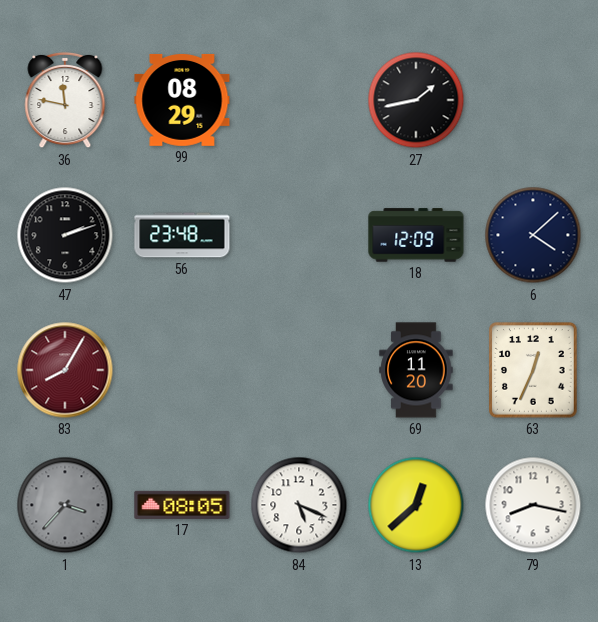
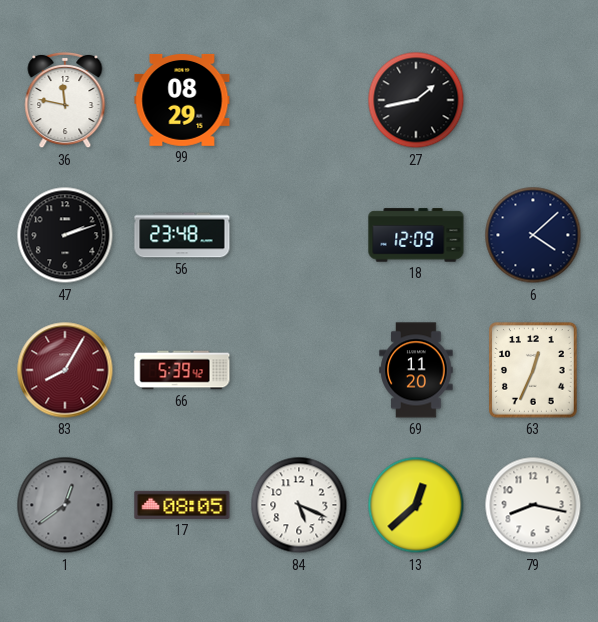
66: none -> 5:39
1: 3:37 -> 12:39
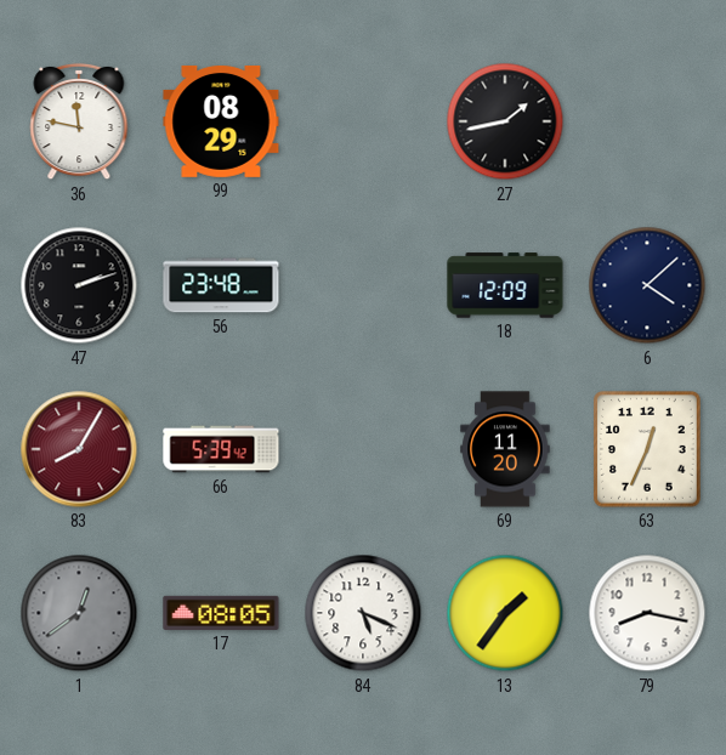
13: 12:38 -> 1:36
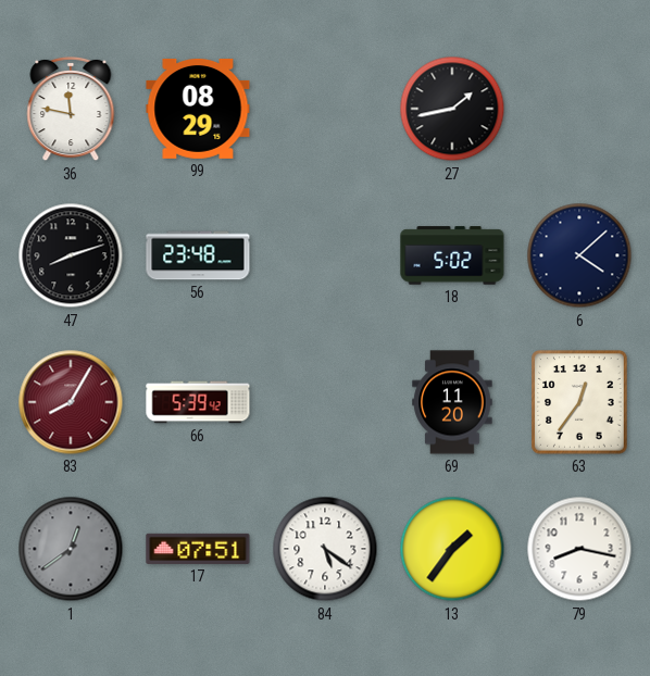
47: 2:12 -> 8:12
18: 12:09 -> 5:02
63: 12:34 -> 12:36
17: 08:05 -> 07:51
84: 5:19 -> 5:21
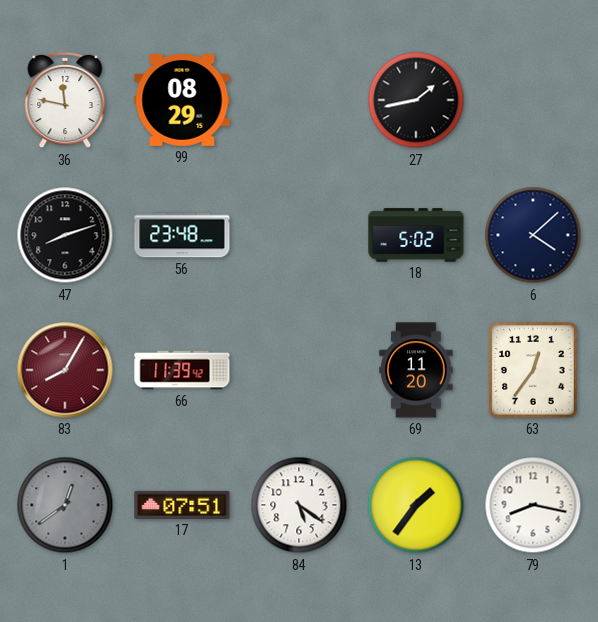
66: 5:39 -> 11:39
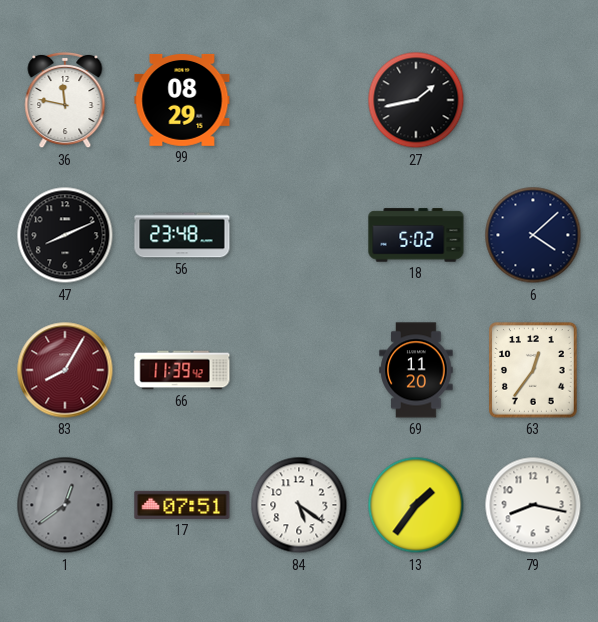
47: 8:12 -> 8:11
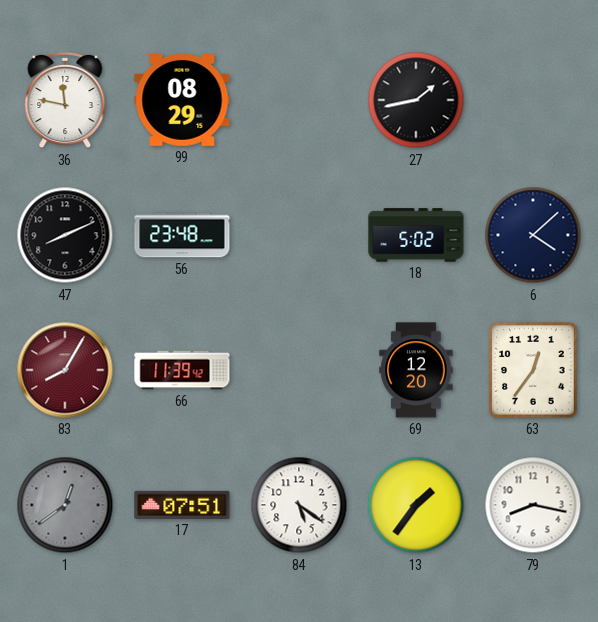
69: 11:20 -> 12:20
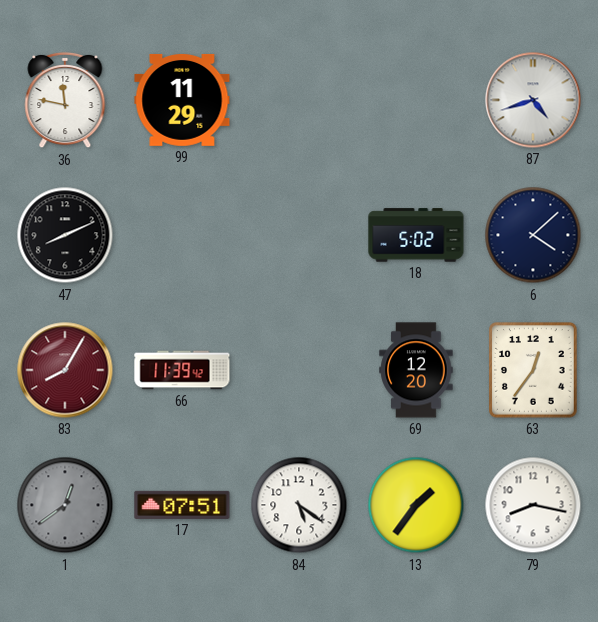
99: 08:29 -> 11:29
27: 1:43 -> none
87: none -> 4:42
56: 23:48 -> none
